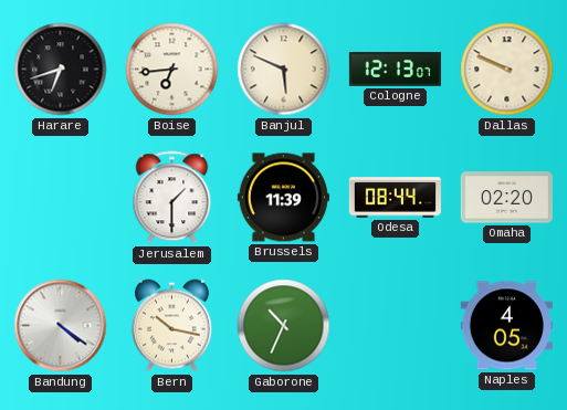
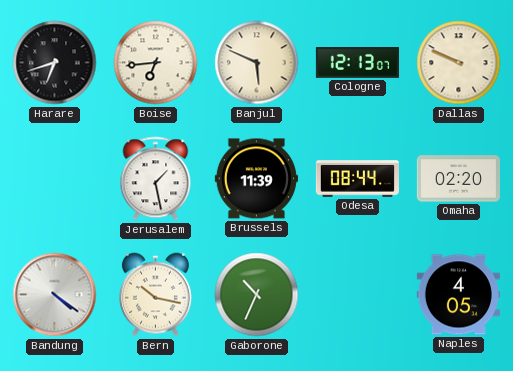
Jerusalem: 1:30 -> 1:28
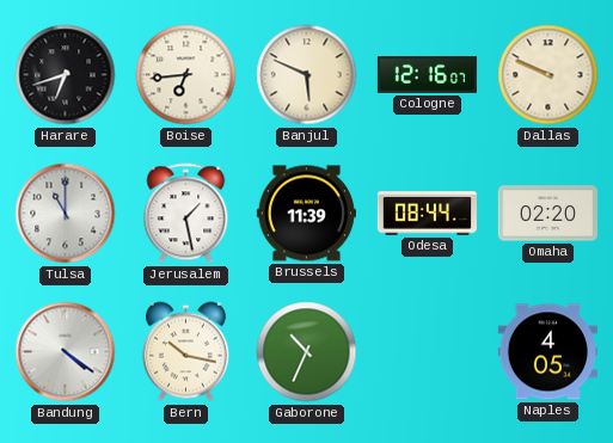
Cologne: 12:13 -> 12:16
Tulsa: none -> 11:00
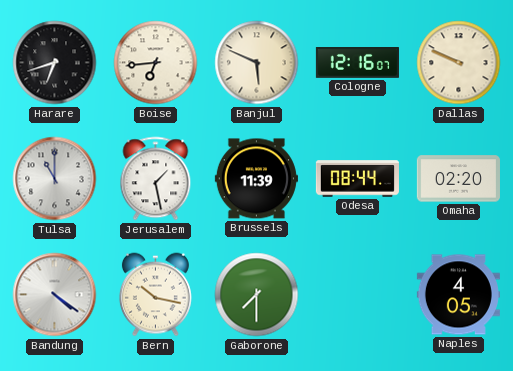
Gaborone: 10:34 -> 7:30
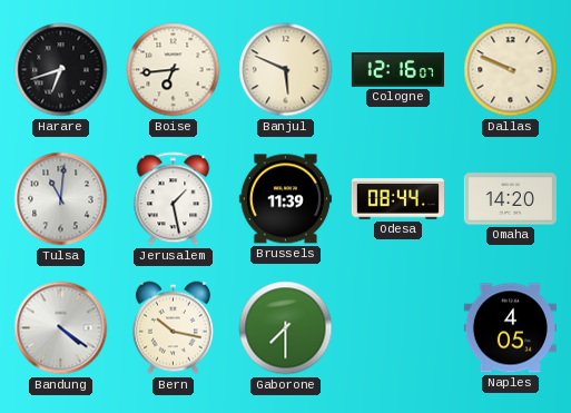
Tulsa: 11:00 -> 11:01
Omaha: 02:20 -> 14:20
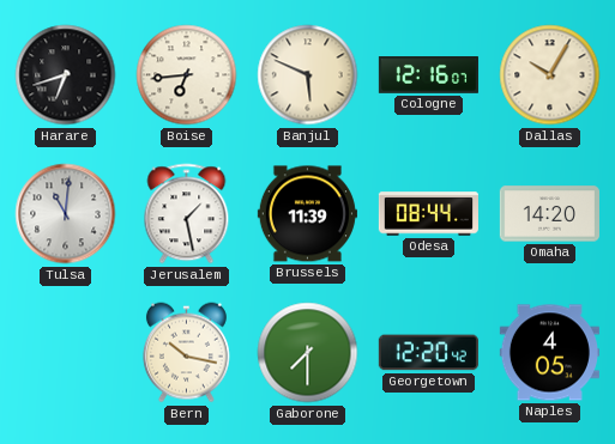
Dallas: 9:49 -> 10:05
Bandung: 4:21 -> none
Georgetown: none -> 12:20
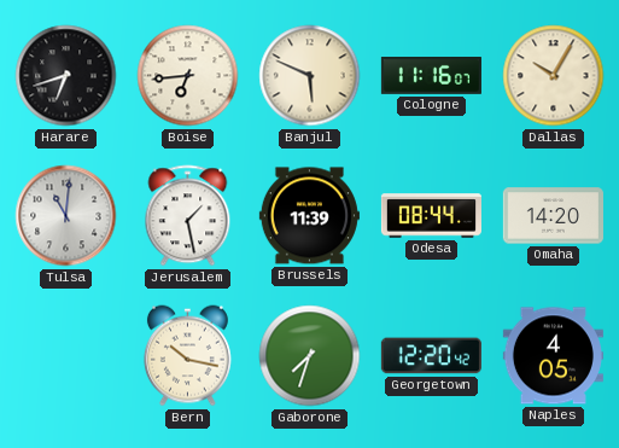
Cologne: 12:16 -> 11:16
Gaborone: 7:30 -> 7:33
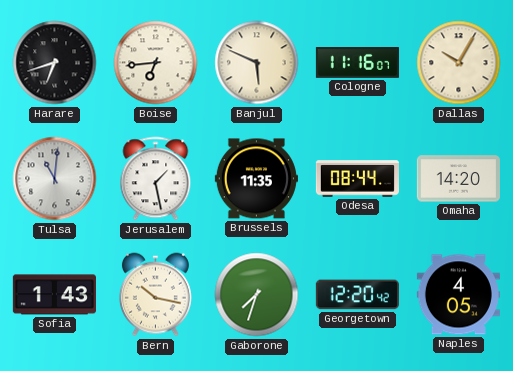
Brussels: 11:39 -> 11:35
Sofia: none -> 1:43
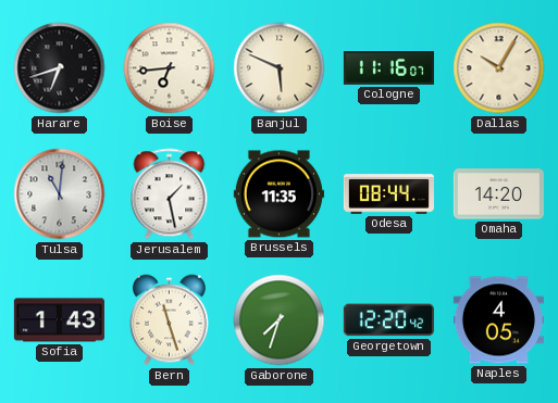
Bern: 10:17 -> 11:27
